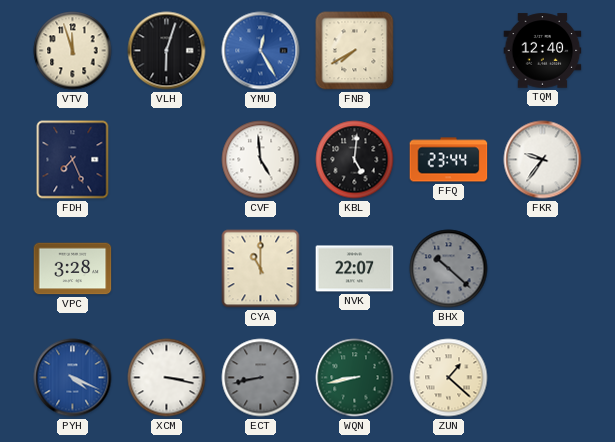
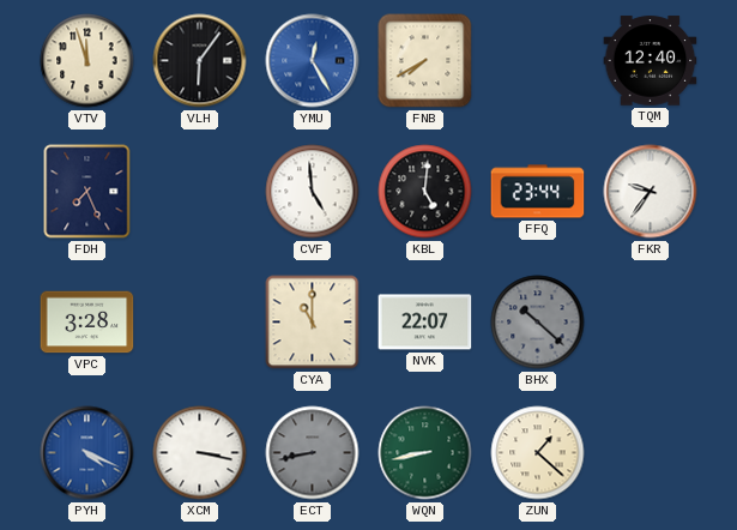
VLH: 6:03 -> 6:06
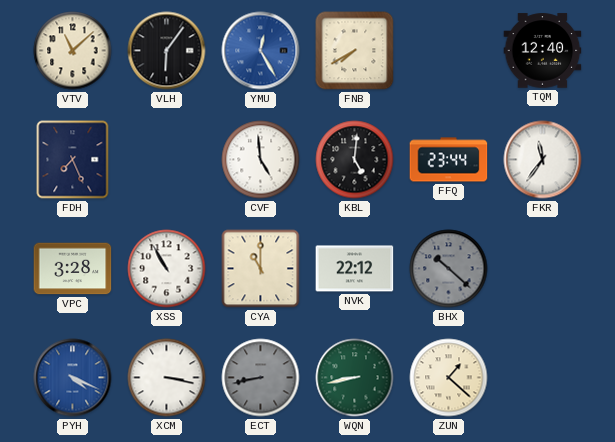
VTV: 11:57 -> 11:08
FKR: 9:36 -> 11:36
XSS: none -> 10:55
NVK: 22:07 -> 22:12
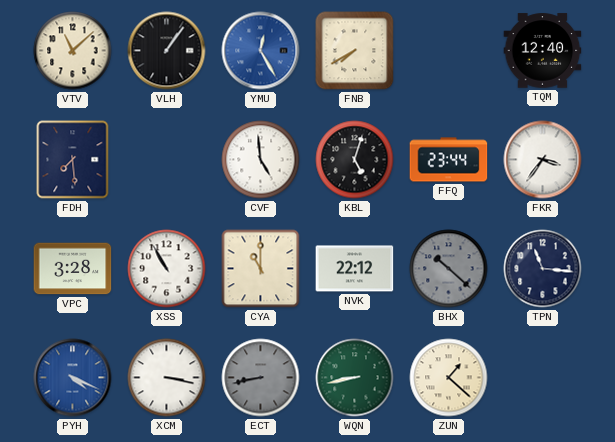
VLH: 6:06 -> 1:06
FDH: 7:26 -> 7:29
KBL: 5:01 -> 5:03
FKR: 11:36 -> 3:36
TPN: none -> 11:16
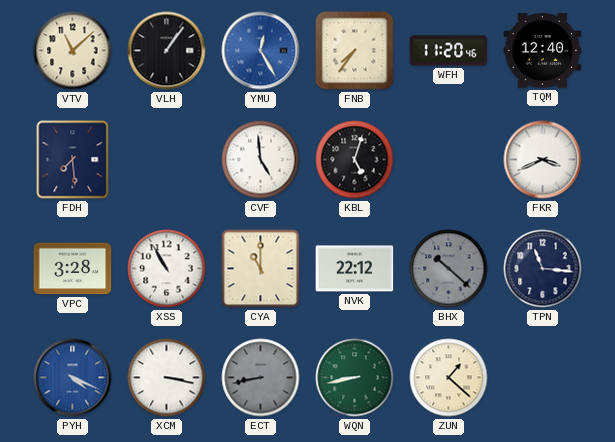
FNB: 7:40 -> 7:36
WFH: none -> 11:20
FFQ: 23:44 -> none
FKR: 3:36 -> 3:41
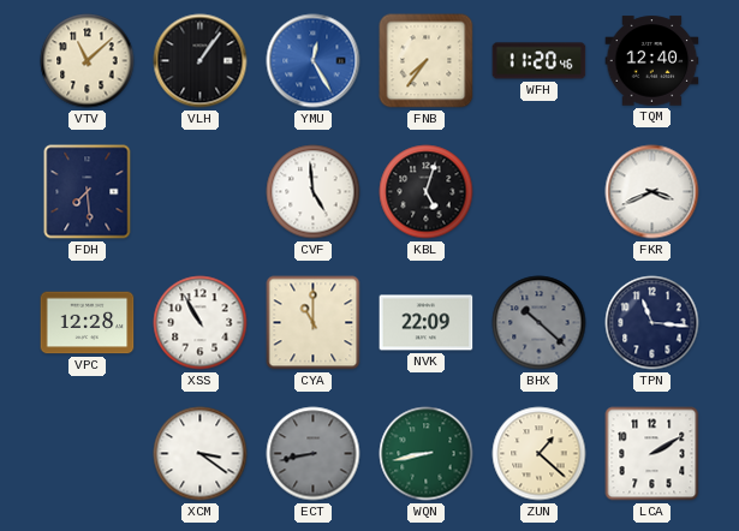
VPC: 3:28 -> 12:28
NVK: 22:12 -> 22:09
PYH: 4:19 -> none
XCM: 3:17 -> 3:21
LCA: none -> 2:10
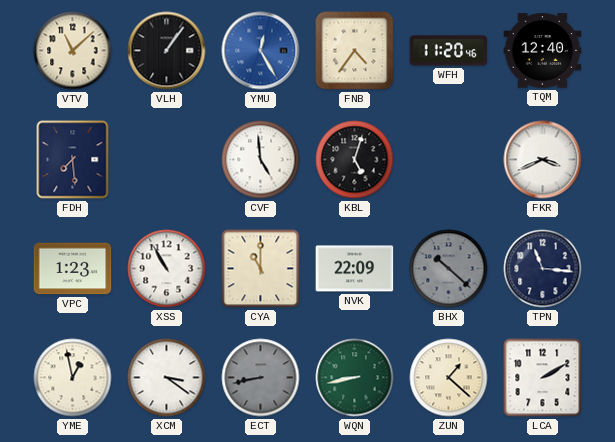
FNB: 7:36 -> 4:36
VPC: 12:28 -> 1:23
YME: none -> 12:58
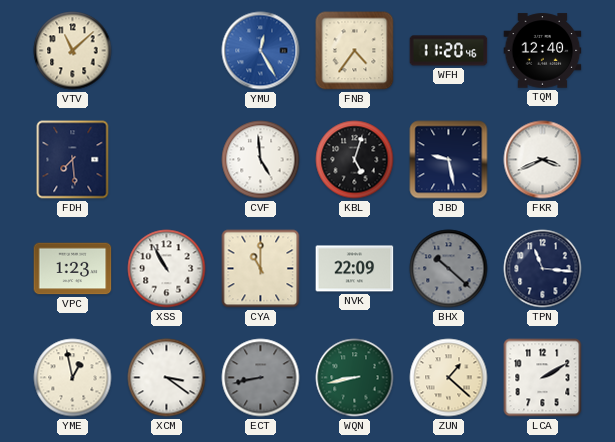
VLH: 1:06 -> none
JBD: none -> 9:28
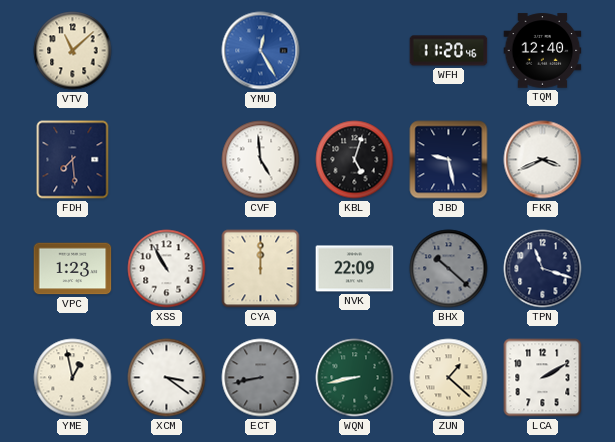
FNB: 4:36 -> none
CYA: 11:00 -> 12:00
TPN: 11:16 -> 11:18
